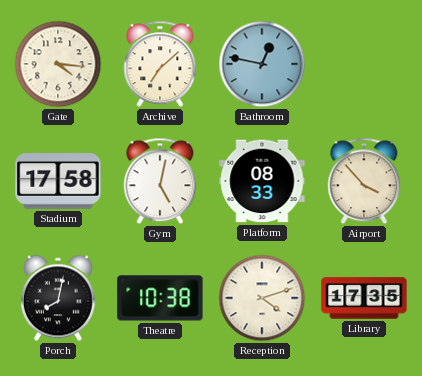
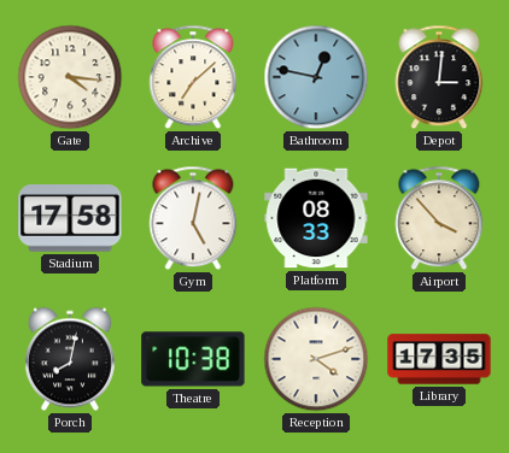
Depot: none -> 3:01
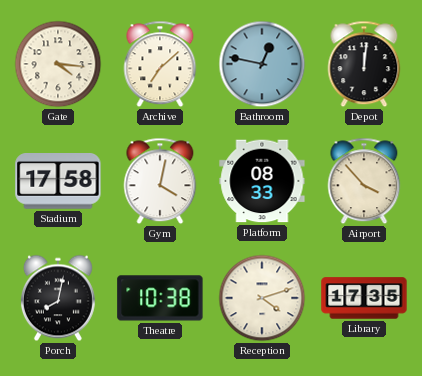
Depot: 3:01 -> 12:01
Gym: 5:02 -> 4:02
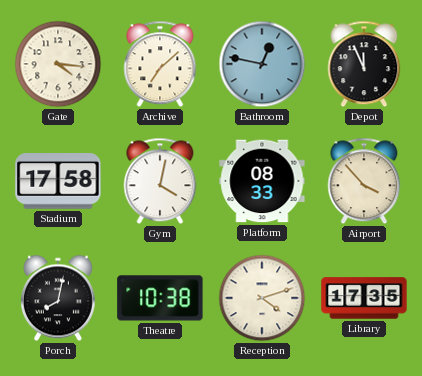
Depot: 12:01 -> 11:56
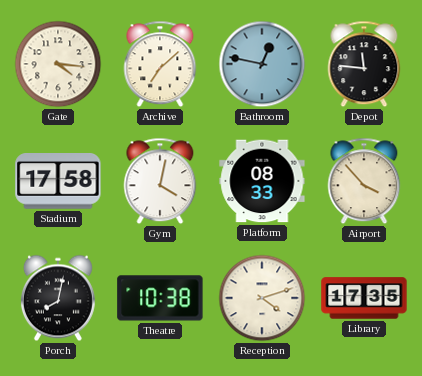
Depot: 11:56 -> 11:46
